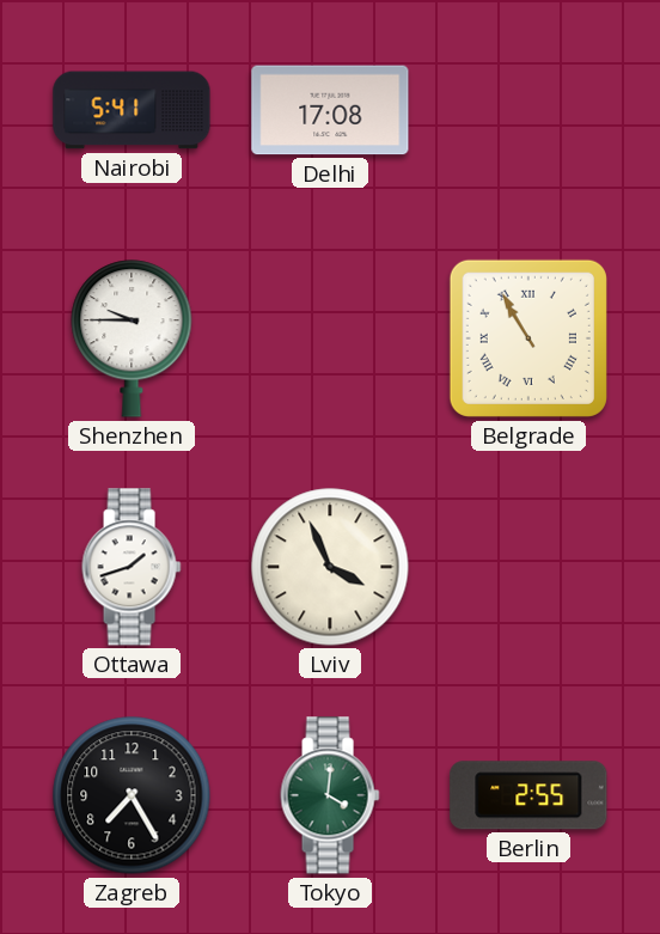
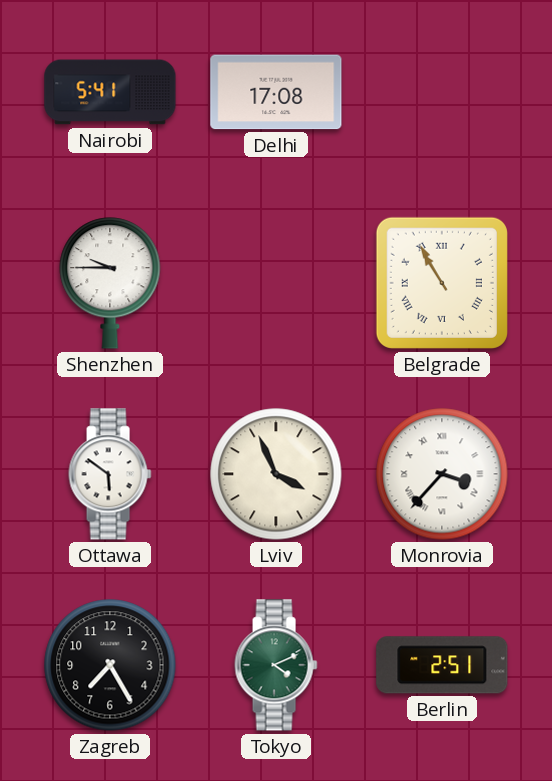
Ottawa: 1:42 -> 5:51
Monrovia: none -> 3:37
Tokyo: 4:01 -> 4:11
Berlin: 2:55 -> 2:51
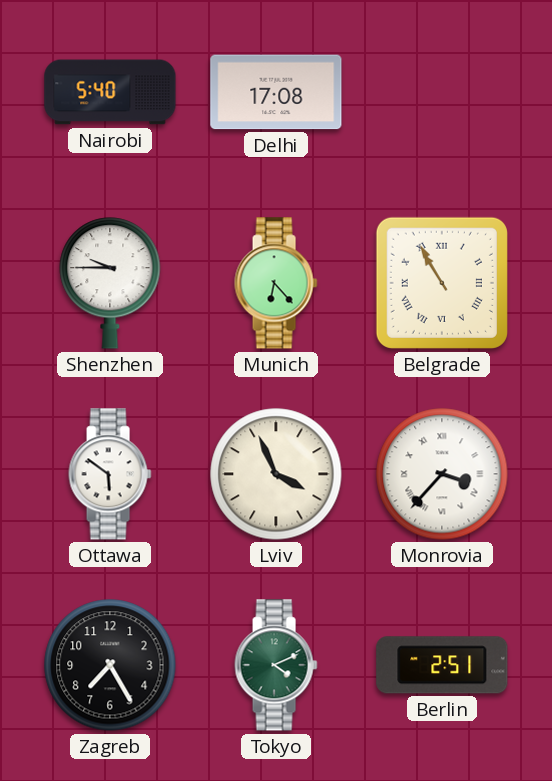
Nairobi: 5:41 -> 5:40
Munich: none -> 6:23
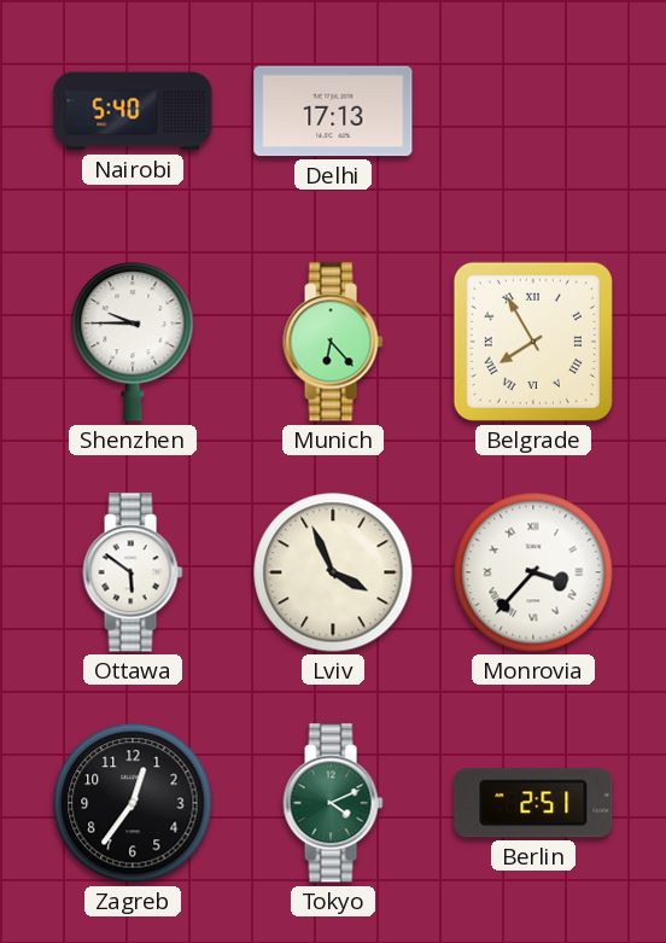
Delhi: 17:08 -> 17:13
Belgrade: 10:55 -> 7:55
Zagreb: 7:25 -> 12:36
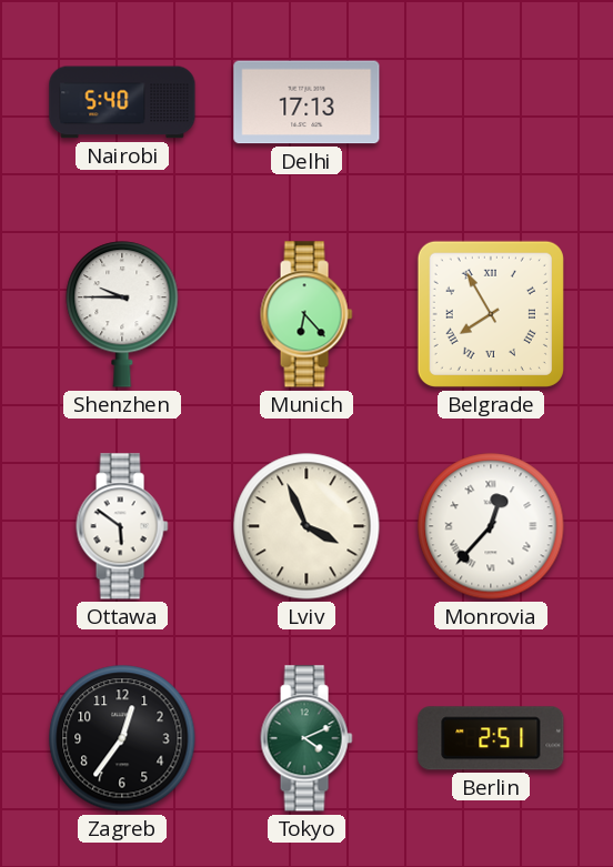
Monrovia: 3:37 -> 12:37
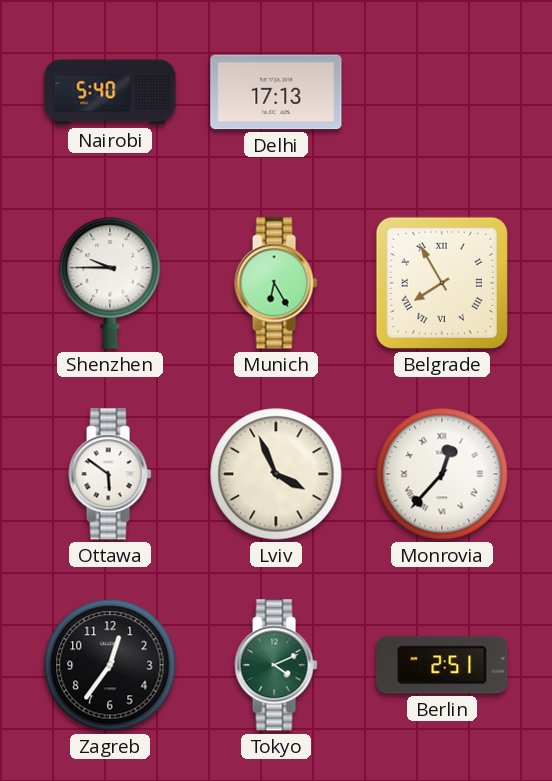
Munich: 6:23 -> 6:25
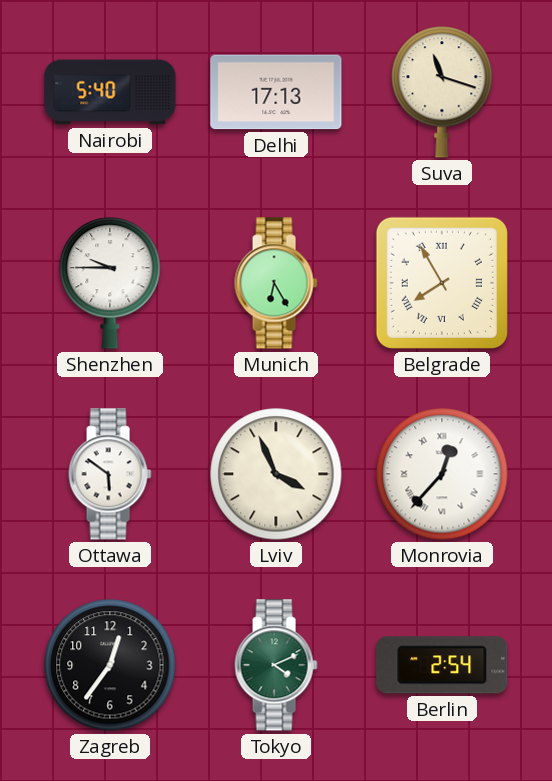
Suva: none -> 11:18
Berlin: 2:51 -> 2:54
